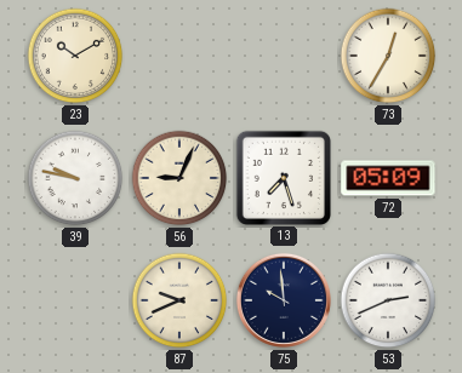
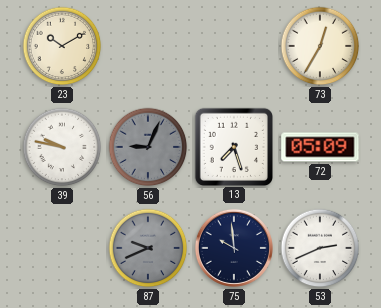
56 dial: cream -> grey
87 dial: cream -> grey
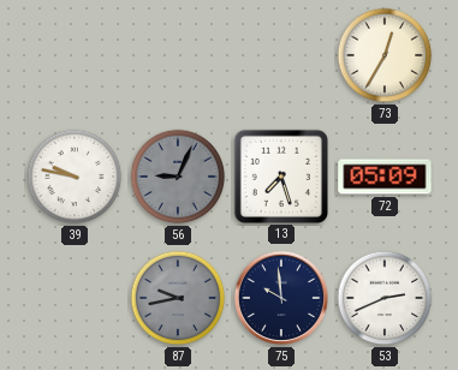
23: 10:10 -> none
87: 9:41 -> 9:43
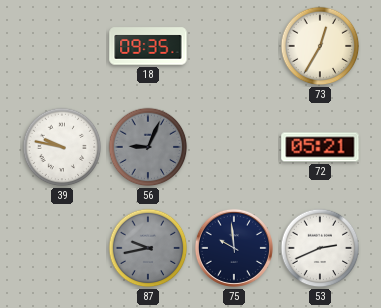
18: none -> 09:35
13: 7:27 -> none
72: 05:09 -> 05:21
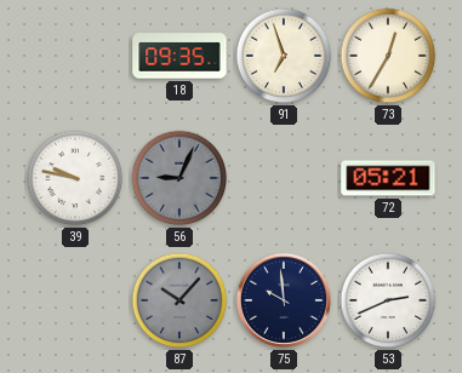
91: none -> 6:57
87: 9:43 -> 10:07
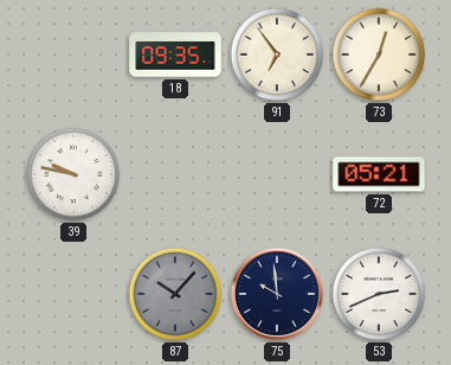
91: 6:57 -> 6:54
56: 9:04 -> none
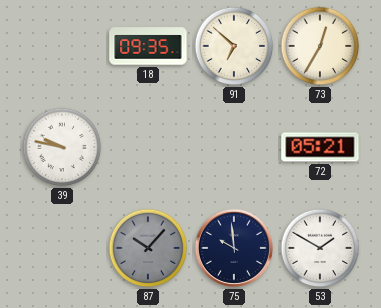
91: 6:54 -> 6:52
53: 2:41 -> 1:50
